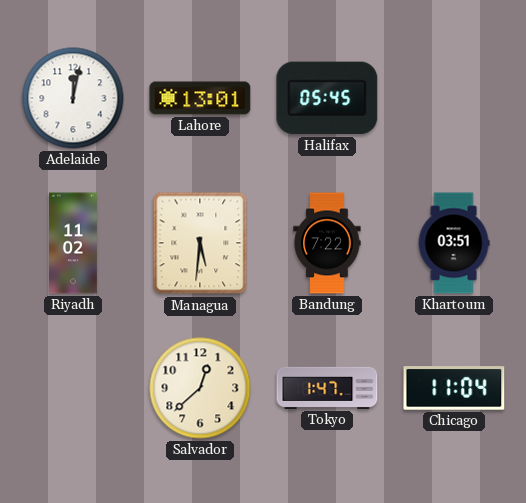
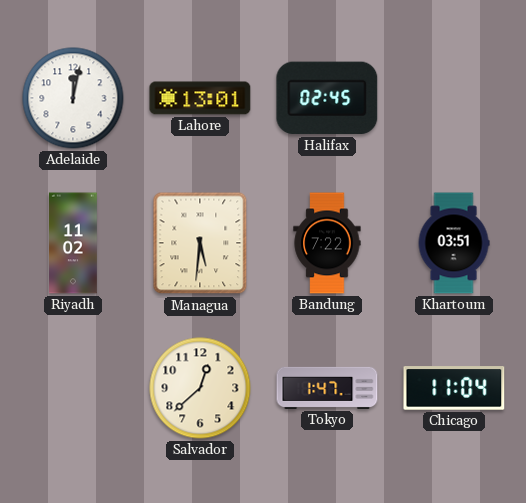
Halifax: 05:45 -> 02:45
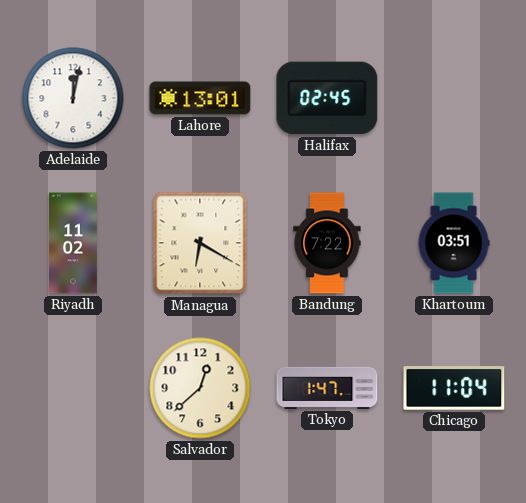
Managua: 5:31 -> 6:20
